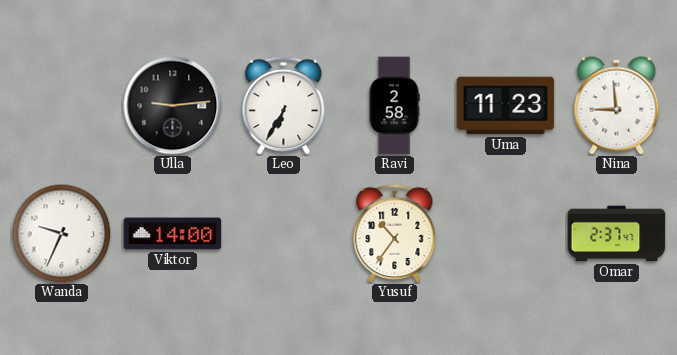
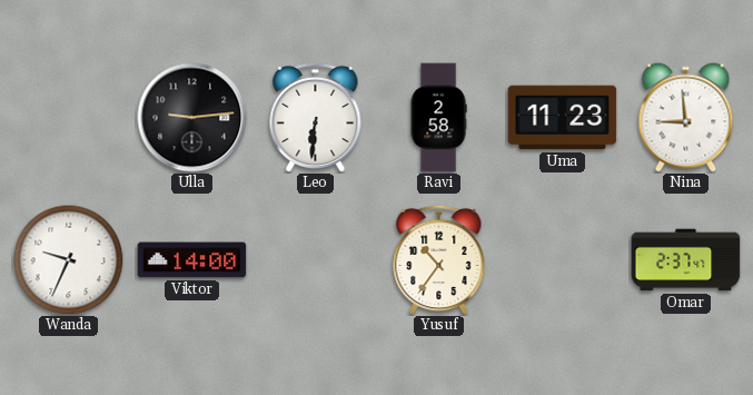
Leo: 6:35 -> 6:31
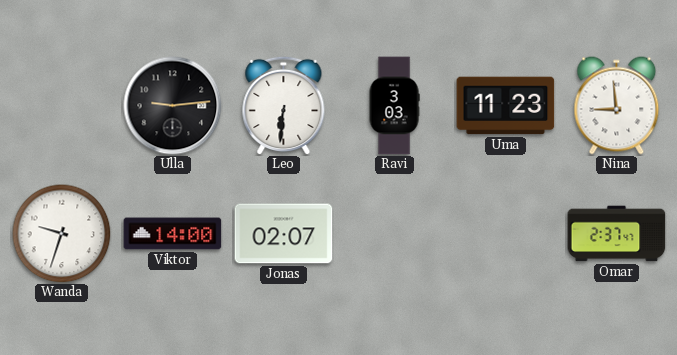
Ravi: 2:58 -> 3:03
Wanda: 9:34 -> 9:33
Jonas: none -> 02:07
Yusuf: 10:36 -> none
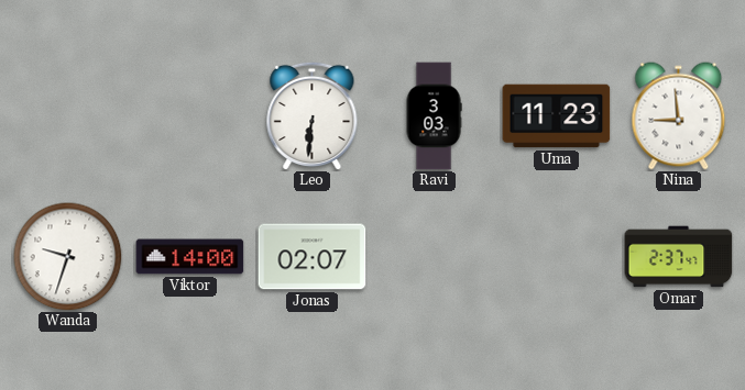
Ulla: 9:14 -> none
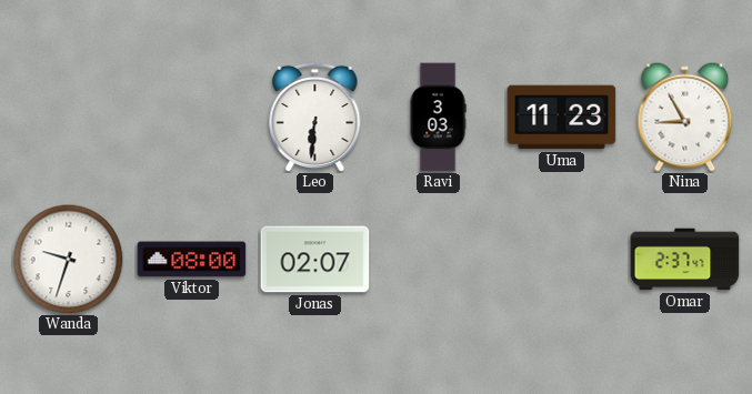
Nina: 8:59 -> 8:55
Viktor: 14:00 -> 08:00
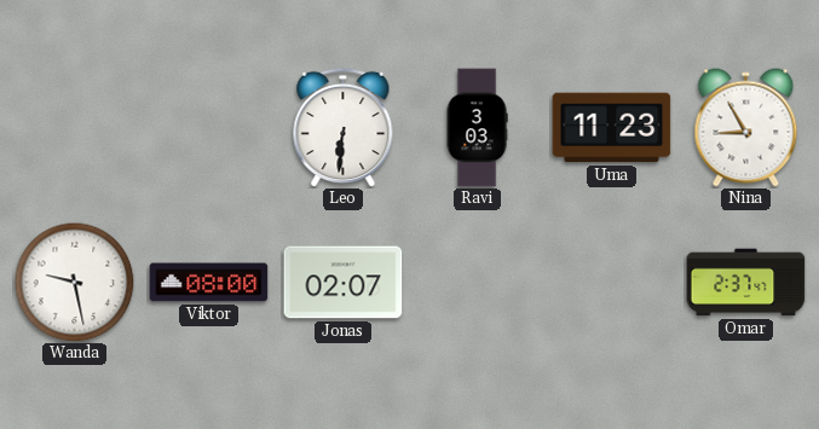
Wanda: 9:33 -> 9:28
